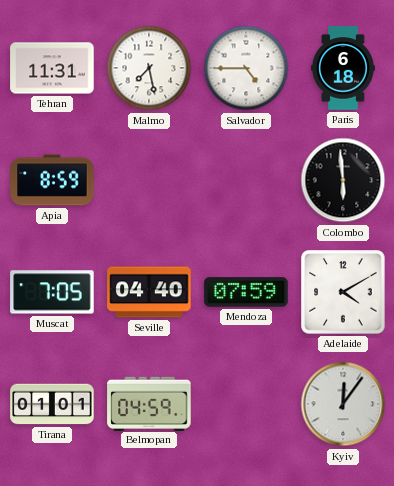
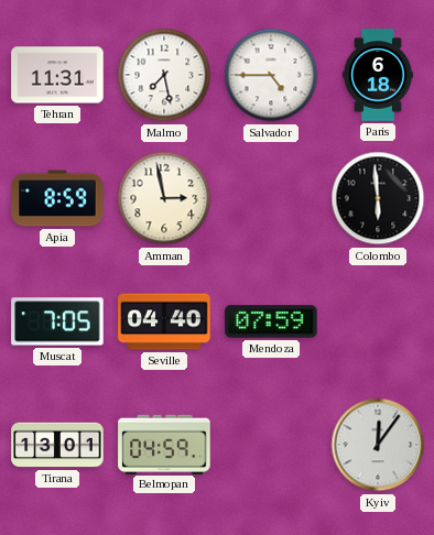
Amman: none -> 2:58
Adelaide: 4:10 -> none
Tirana: 01:01 -> 13:01
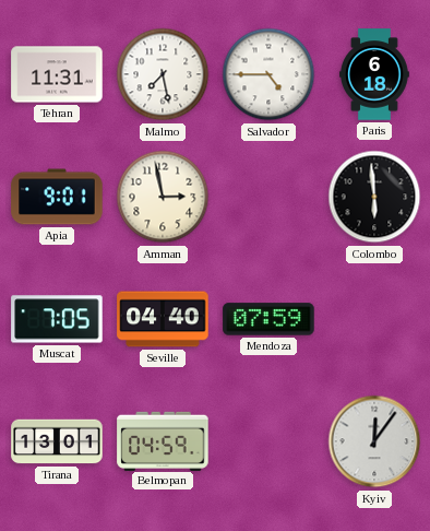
Apia: 8:59 -> 9:01
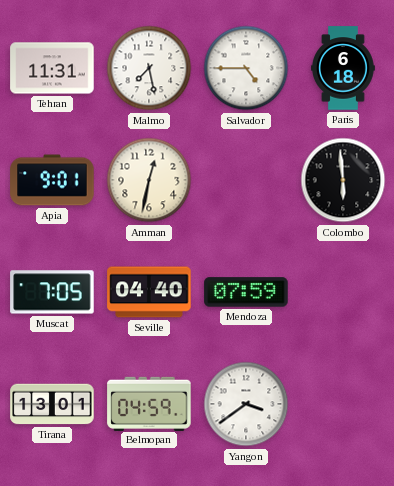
Amman: 2:58 -> 12:32
Yangon: none -> 3:39
Kyiv: 12:06 -> none
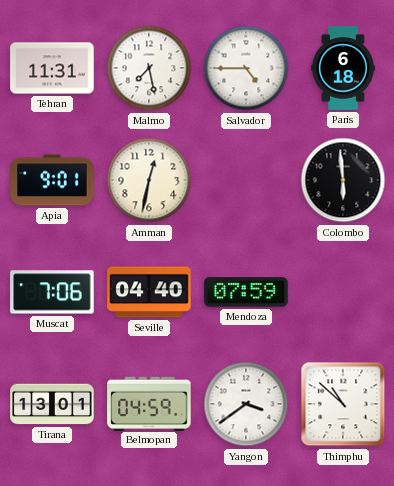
Muscat: 7:05 -> 7:06
Thimphu: none -> 10:52
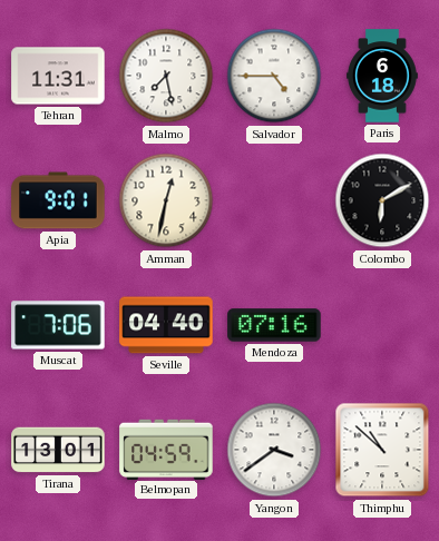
Colombo: 5:59 -> 6:10
Mendoza: 07:59 -> 07:16
